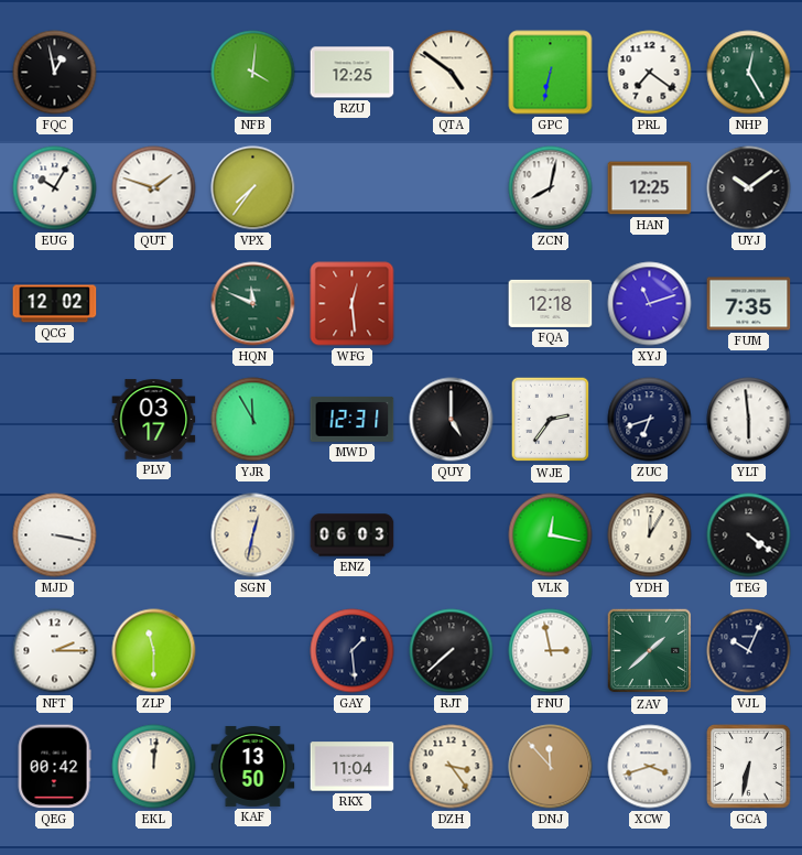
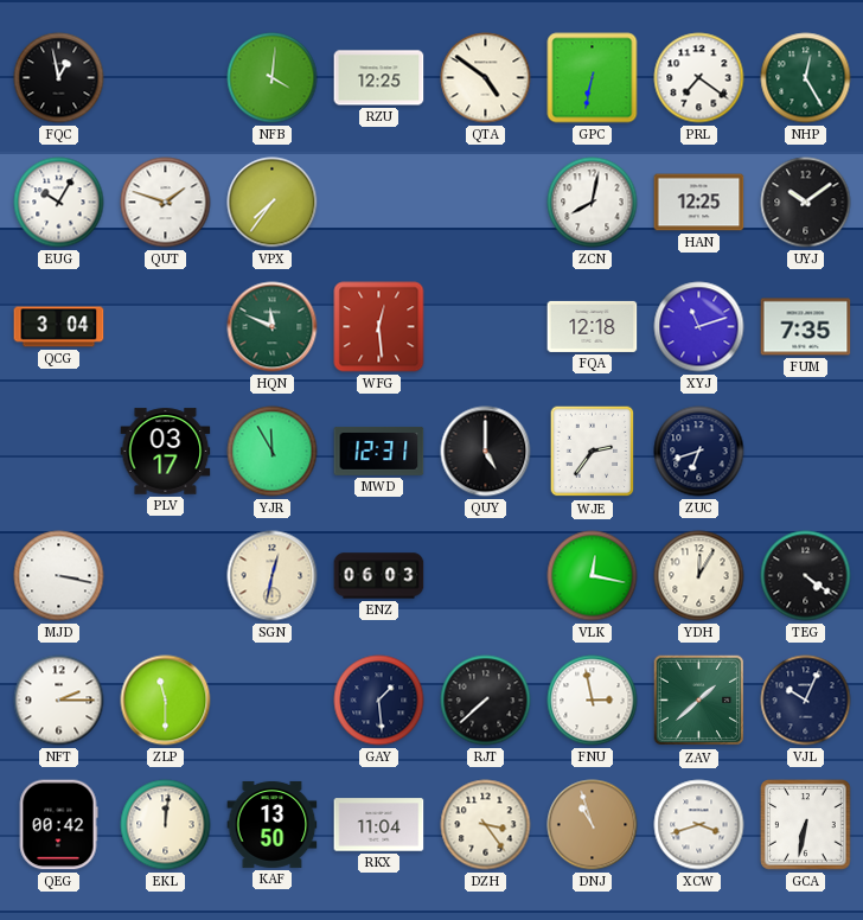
QCG: 12:02 -> 3:04
YLT: 5:59 -> none
DNJ: 11:53 -> 10:57
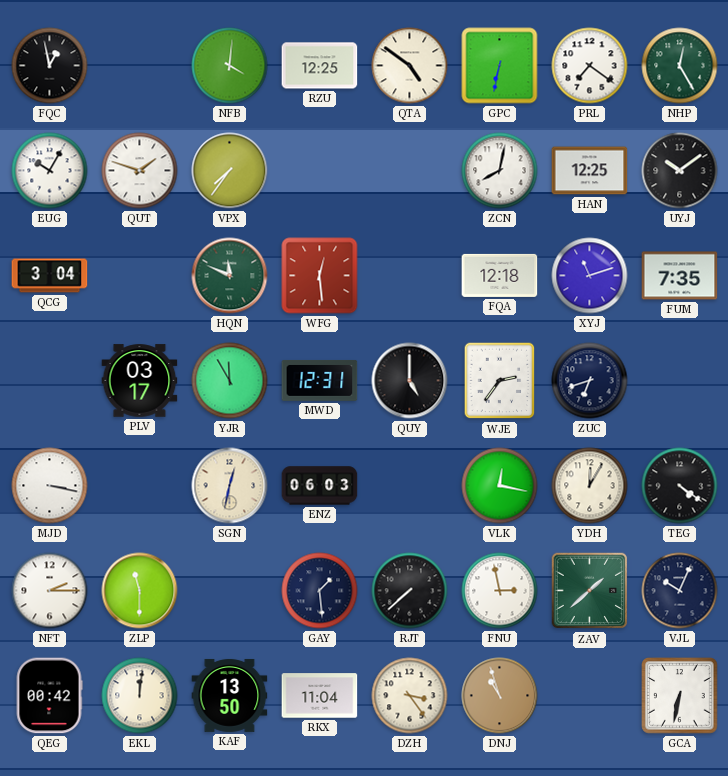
XCW: 3:42 -> none
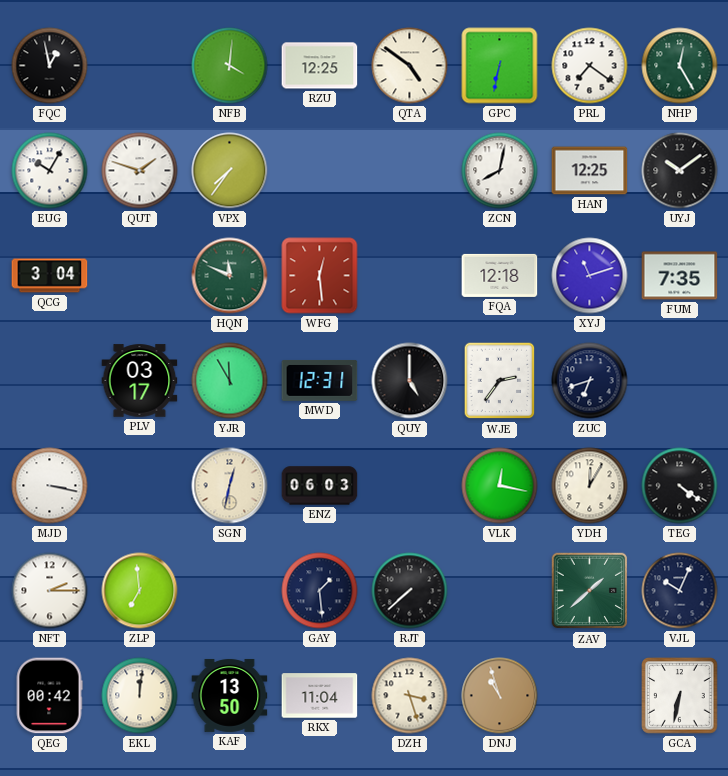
ZLP: 11:30 -> 6:59
FNU: 2:58 -> none
DZH: 3:24 -> 3:27
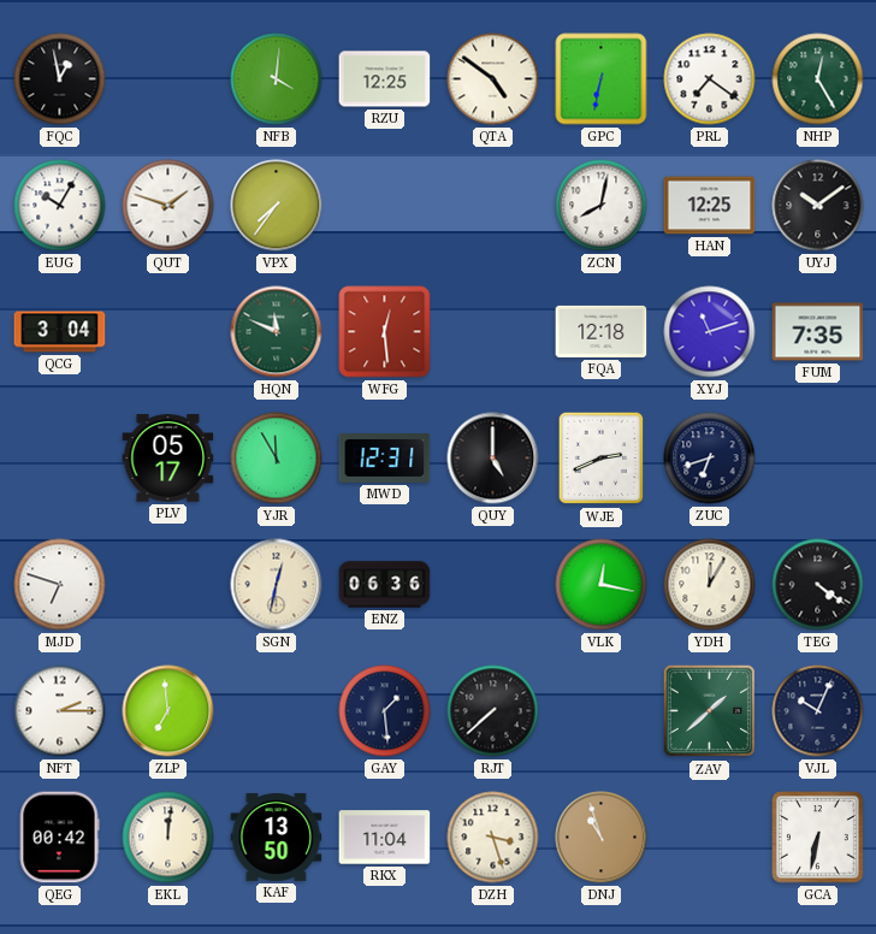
PLV: 03:17 -> 05:17
WJE: 2:36 -> 2:41
MJD: 3:17 -> 6:48
ENZ: 06:03 -> 06:36
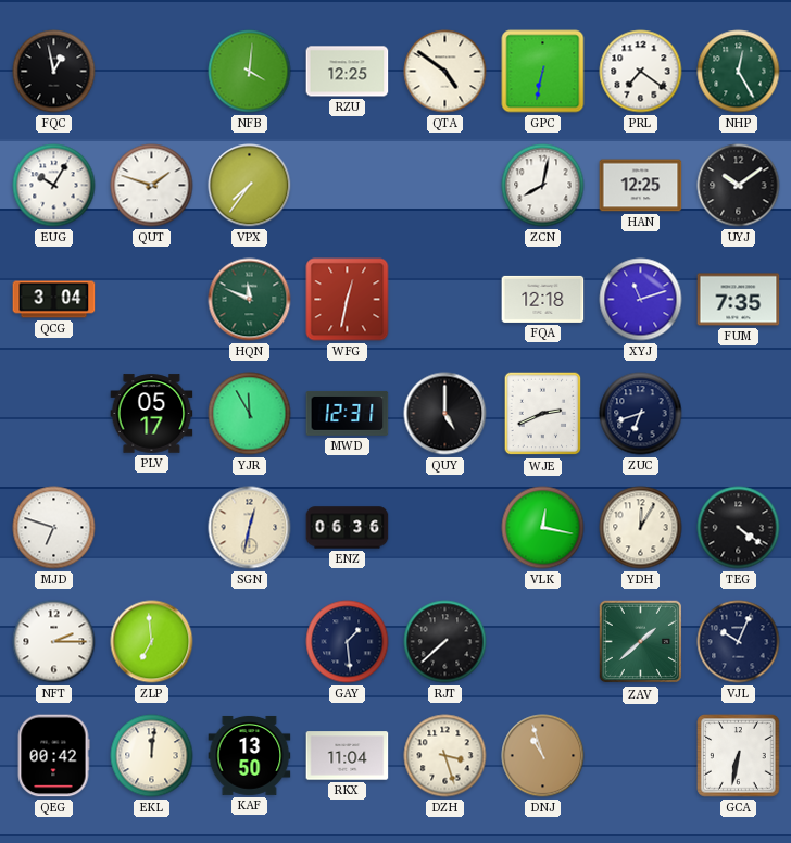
WFG: 12:29 -> 12:32
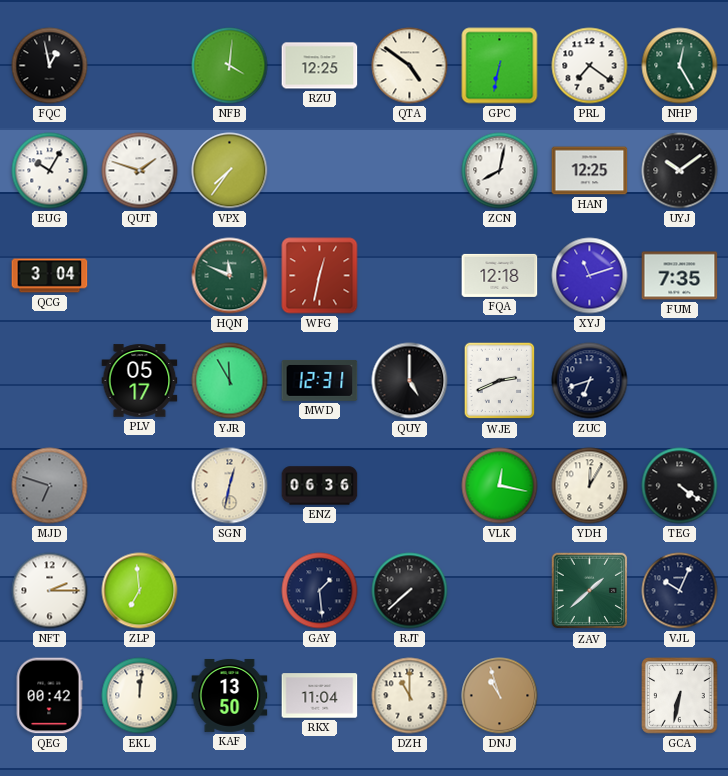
MJD dial: white -> grey
DZH: 3:27 -> 11:00
